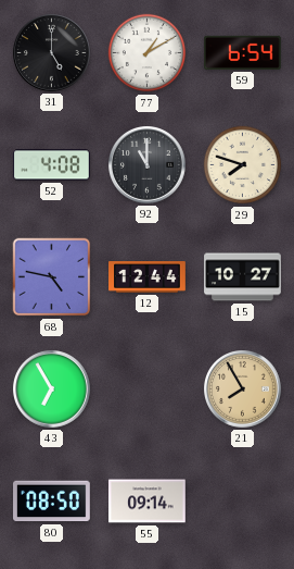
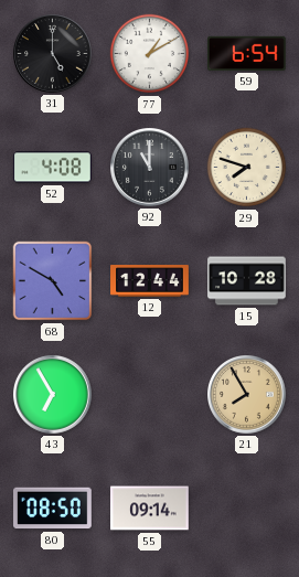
68: 4:47 -> 4:50
15: 10:27 -> 10:28
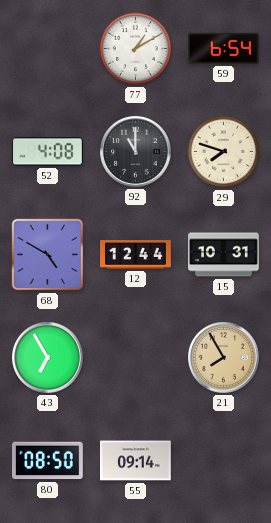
31: 5:00 -> none
15: 10:28 -> 10:31
